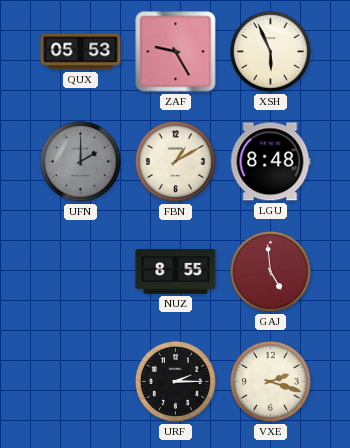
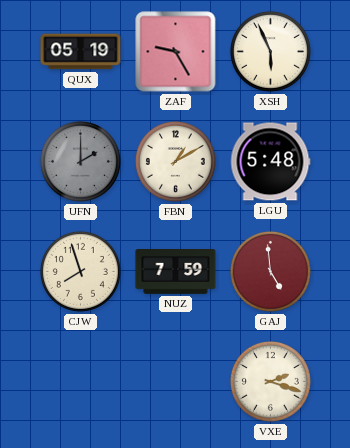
QUX: 05:53 -> 05:19
LGU: 8:48 -> 5:48
CJW: none -> 7:57
NUZ: 8:55 -> 7:59
URF: 2:15 -> none
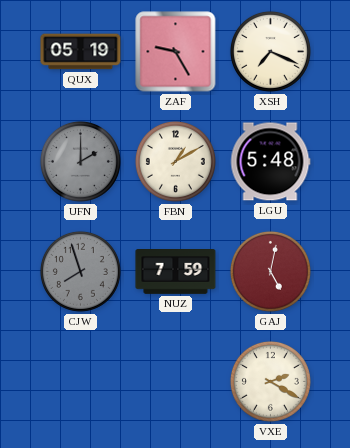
XSH: 5:56 -> 7:19
CJW dial: cream -> grey
GAJ: 4:59 -> 5:02
VXE: 2:18 -> 2:20
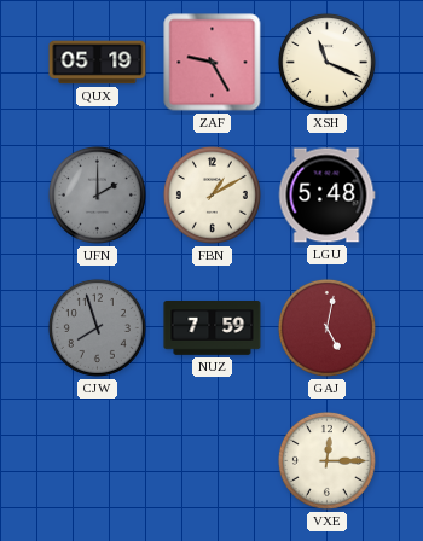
XSH: 7:19 -> 11:19
VXE: 2:20 -> 12:15
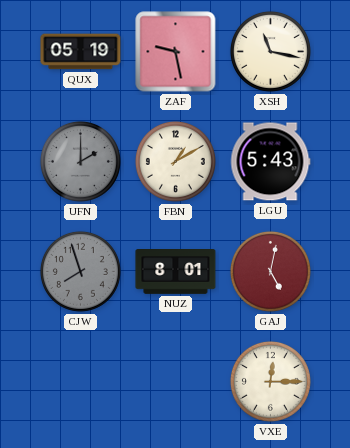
ZAF: 9:25 -> 9:28
XSH: 11:19 -> 11:17
LGU: 5:48 -> 5:43
NUZ: 7:59 -> 8:01
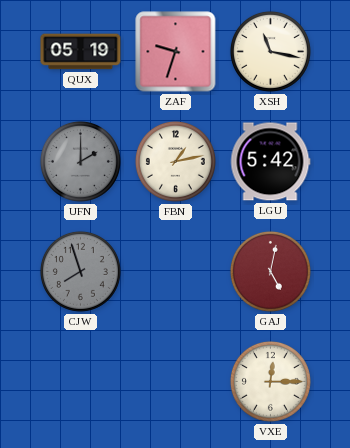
ZAF: 9:28 -> 9:33
FBN: 1:10 -> 1:13
LGU: 5:43 -> 5:42
NUZ: 8:01 -> none
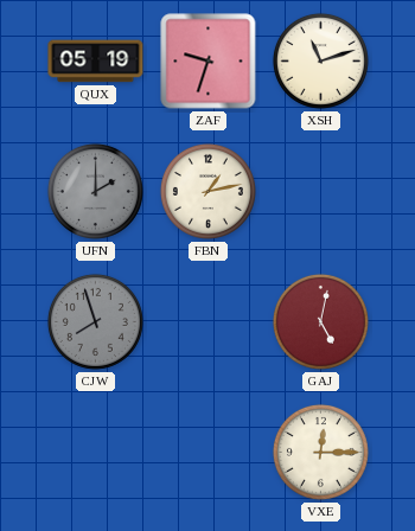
XSH: 11:17 -> 11:12
LGU: 5:42 -> none
